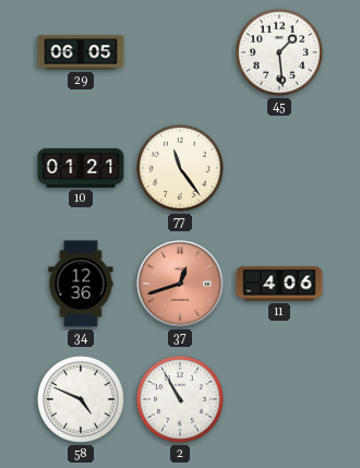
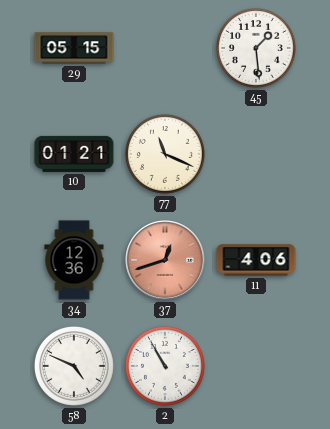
29: 06:05 -> 05:15
77: 11:24 -> 11:19
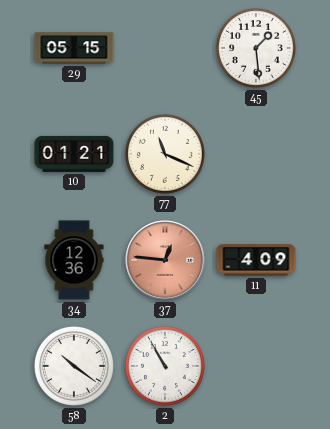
37: 12:42 -> 12:46
11: 4:06 -> 4:09
58: 4:49 -> 10:21
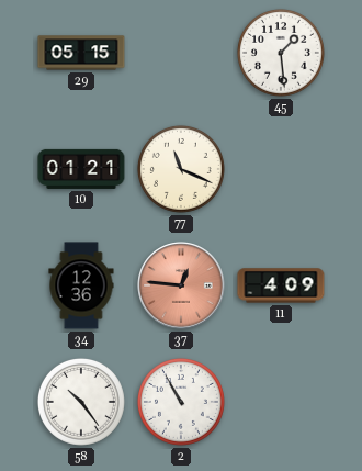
58: 10:21 -> 10:24
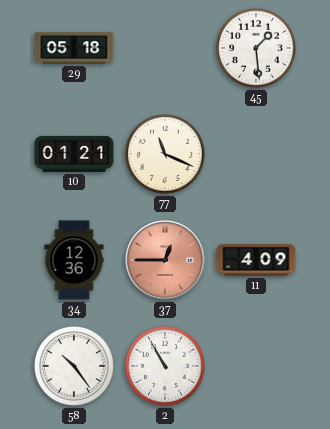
29: 05:15 -> 05:18
37: 12:46 -> 12:45
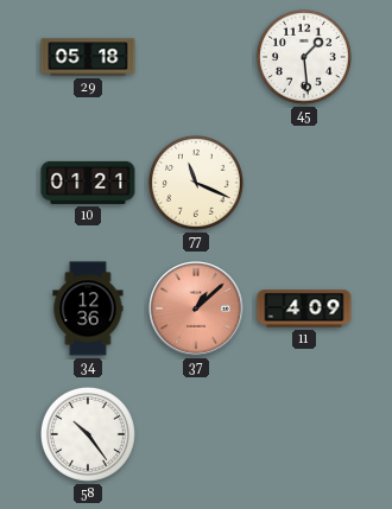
37: 12:45 -> 1:08
2: 10:55 -> none
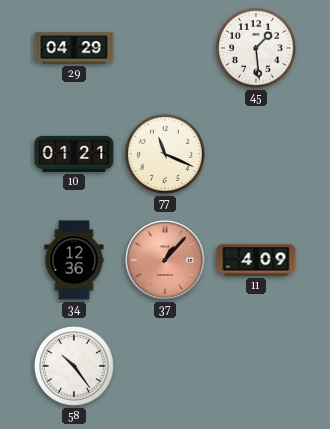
29: 05:18 -> 04:29
37: 1:08 -> 1:07
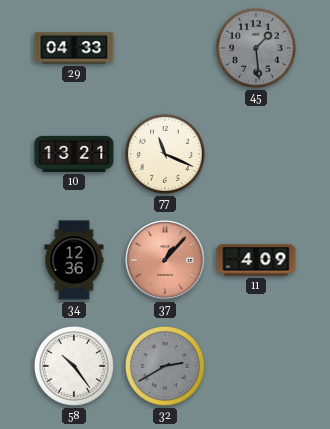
29: 04:29 -> 04:33
45 dial: white -> grey
10: 01:21 -> 13:21
32: none -> 2:40
